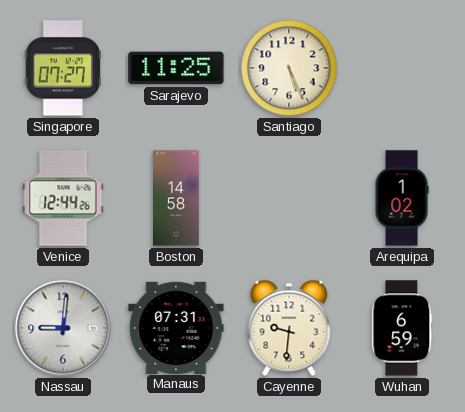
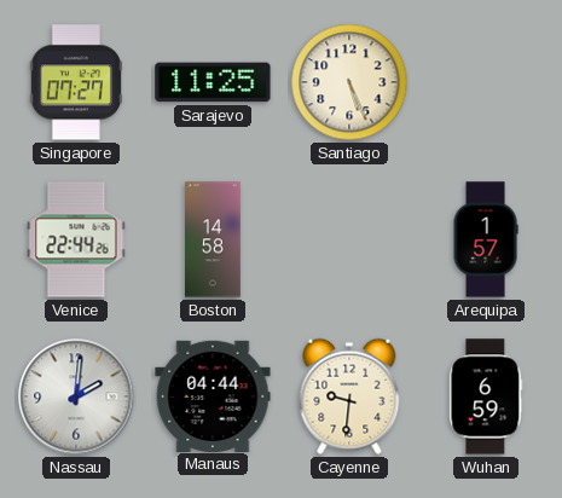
Venice: 12:44 -> 22:44
Arequipa: 1:02 -> 1:57
Nassau: 9:01 -> 2:01
Manaus: 07:31 -> 04:44
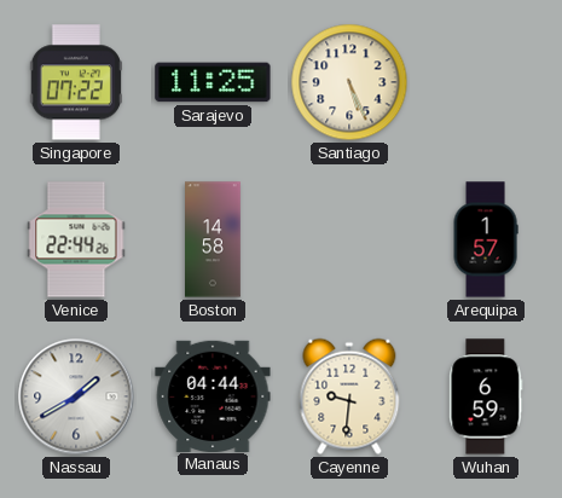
Singapore: 07:27 -> 07:22
Nassau: 2:01 -> 1:40
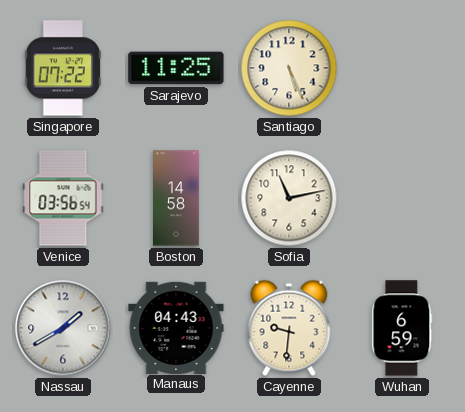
Venice: 22:44 -> 03:56
Sofia: none -> 11:13
Arequipa: 1:57 -> none
Manaus: 04:44 -> 04:43
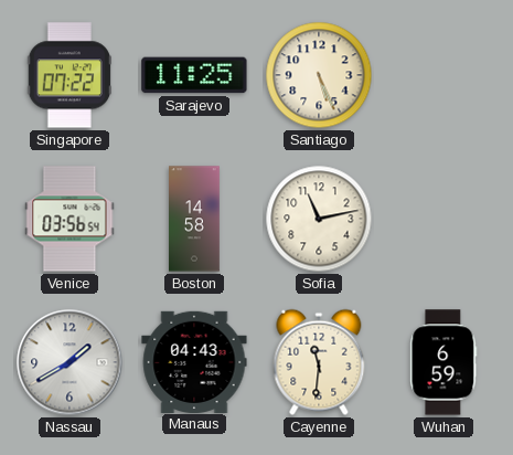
Cayenne: 9:31 -> 11:31
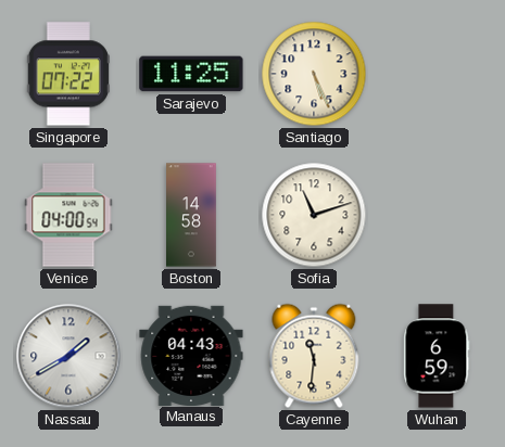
Venice: 03:56 -> 04:00
Sofia: 11:13 -> 11:12
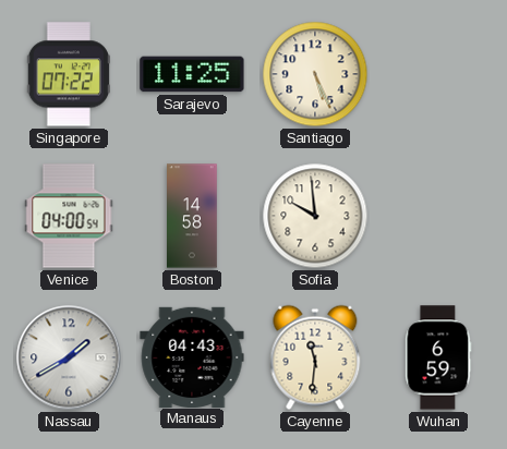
Sofia: 11:12 -> 9:59
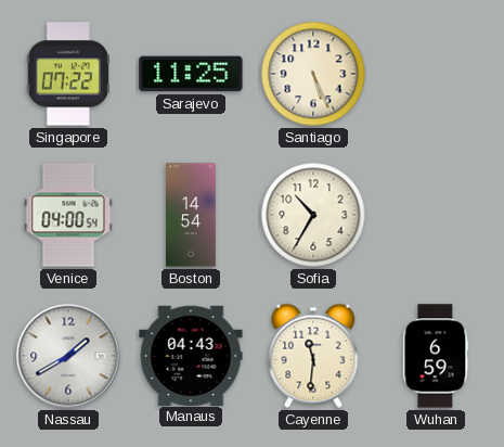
Boston: 14:58 -> 14:54
Sofia: 9:59 -> 10:35
